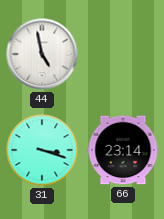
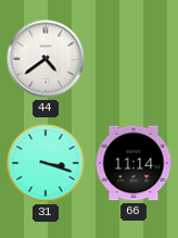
44: 4:58 -> 4:39
66: 23:14 -> 11:14
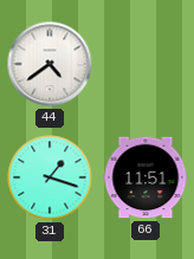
31: 3:18 -> 1:18
66: 11:14 -> 11:51
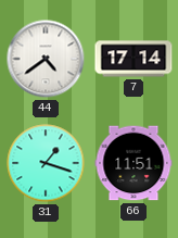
7: none -> 17:14
